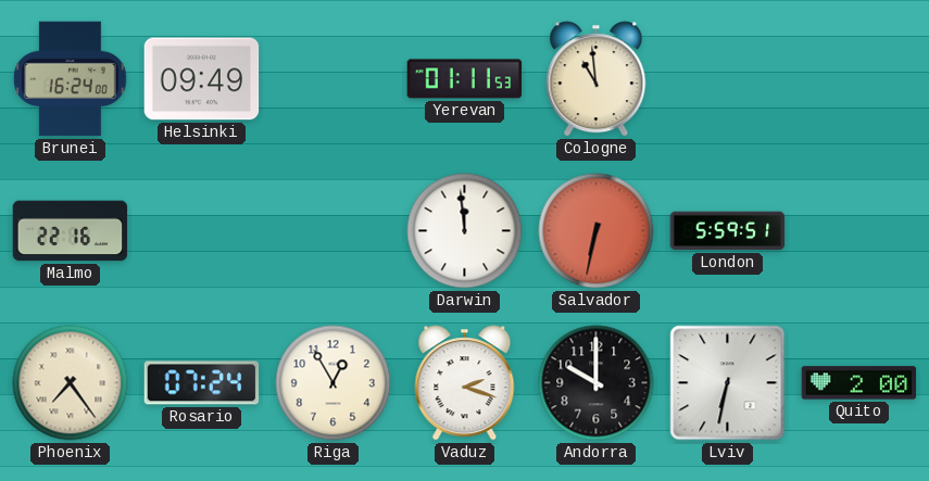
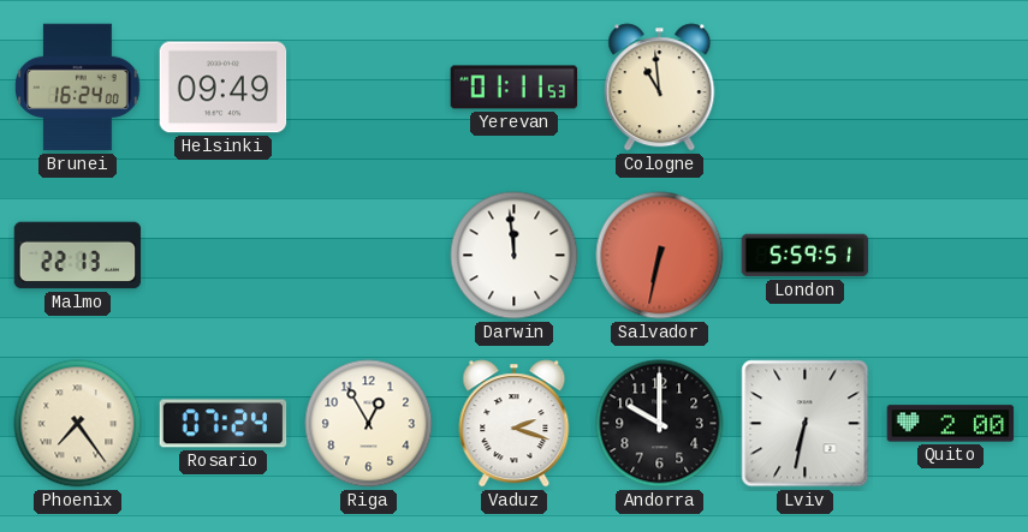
Malmo: 22:16 -> 22:13
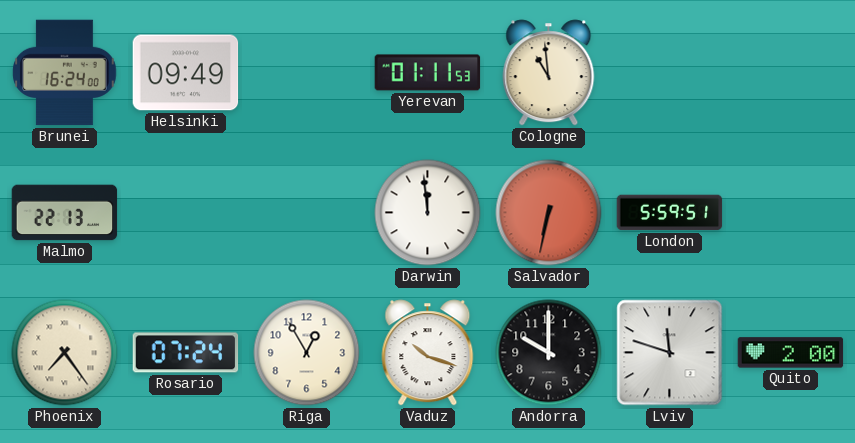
Vaduz: 2:18 -> 10:18
Lviv: 6:32 -> 11:48
